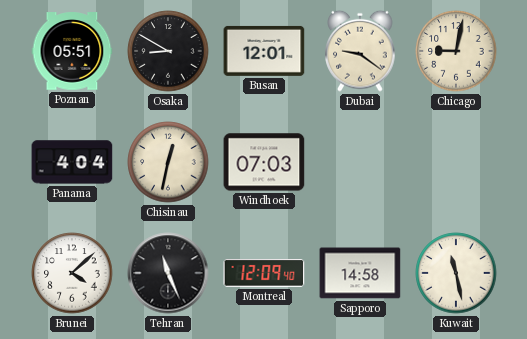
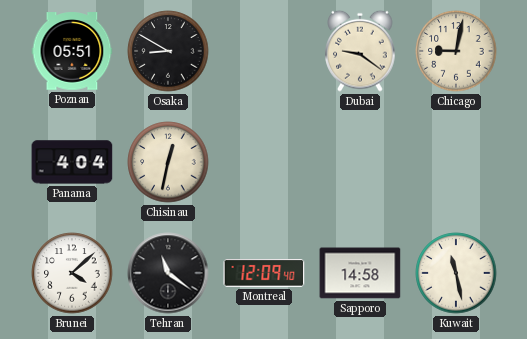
Busan: 12:01 -> none
Windhoek: 07:03 -> none
Tehran: 11:26 -> 11:21
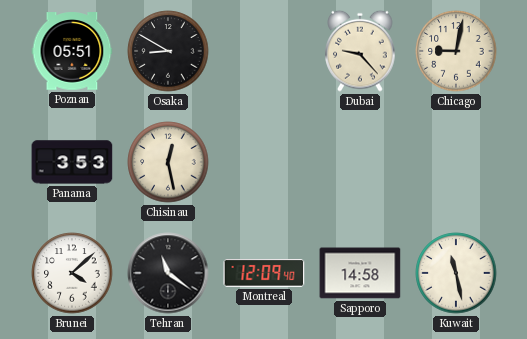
Dubai: 9:21 -> 9:23
Panama: 4:04 -> 3:53
Chisinau: 12:32 -> 12:28
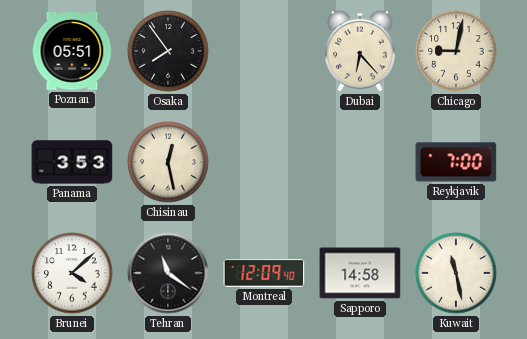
Osaka: 8:50 -> 7:54
Dubai: 9:23 -> 6:23
Reykjavik: none -> 7:00
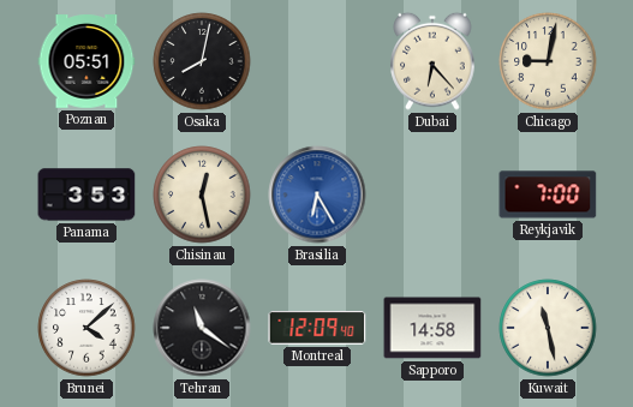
Osaka: 7:54 -> 8:02
Brasilia: none -> 6:25
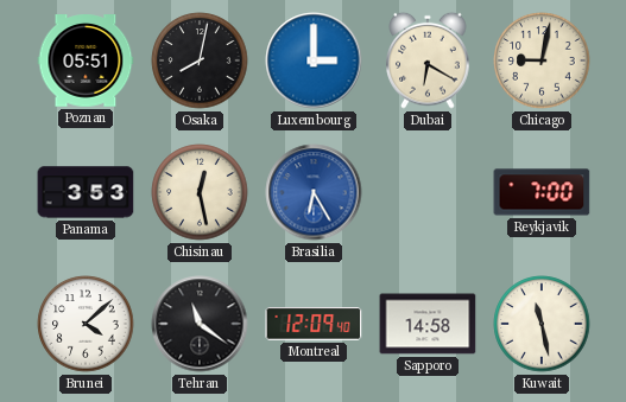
Luxembourg: none -> 3:00
Dubai: 6:23 -> 6:20
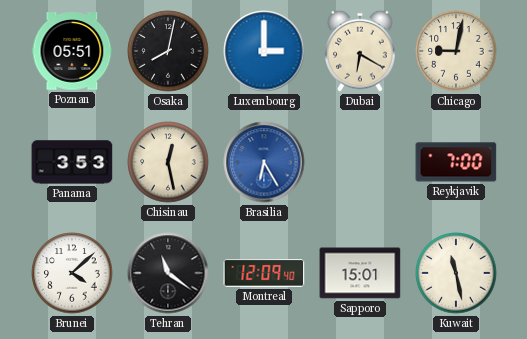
Sapporo: 14:58 -> 15:01
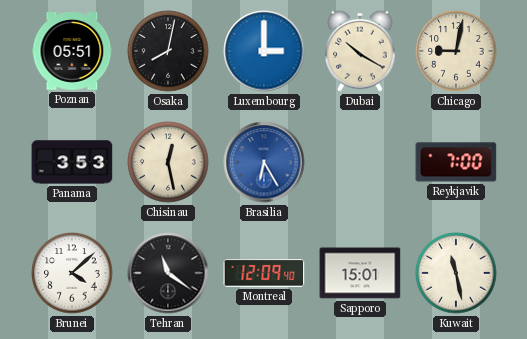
Dubai: 6:20 -> 10:20
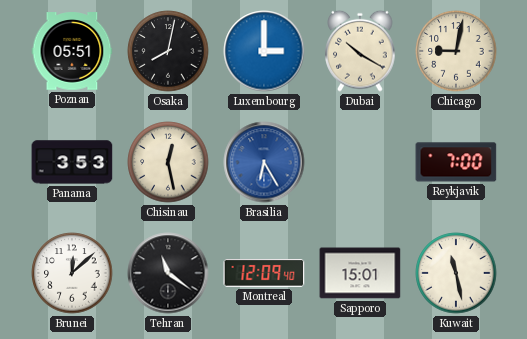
Brunei: 4:08 -> 12:08
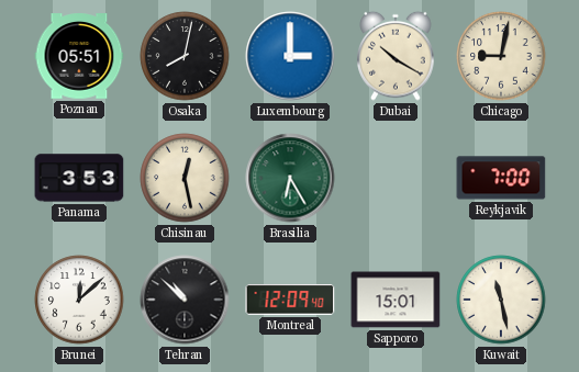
Brasilia dial: blue -> green
Tehran: 11:21 -> 10:52
